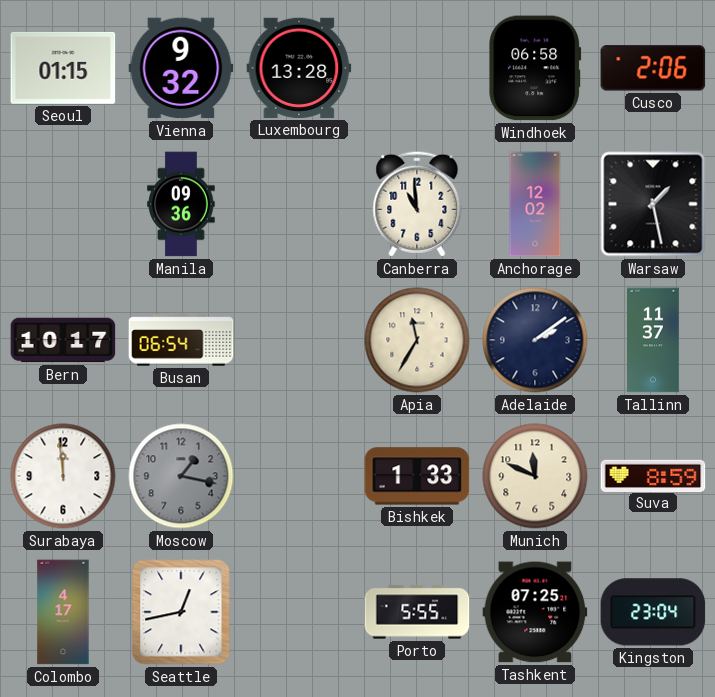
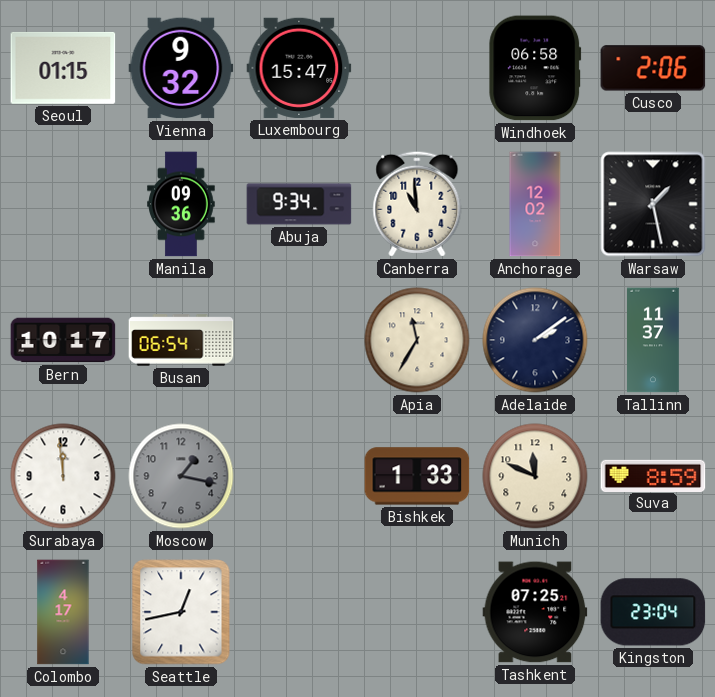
Luxembourg: 13:28 -> 15:47
Abuja: none -> 9:34
Porto: 5:55 -> none
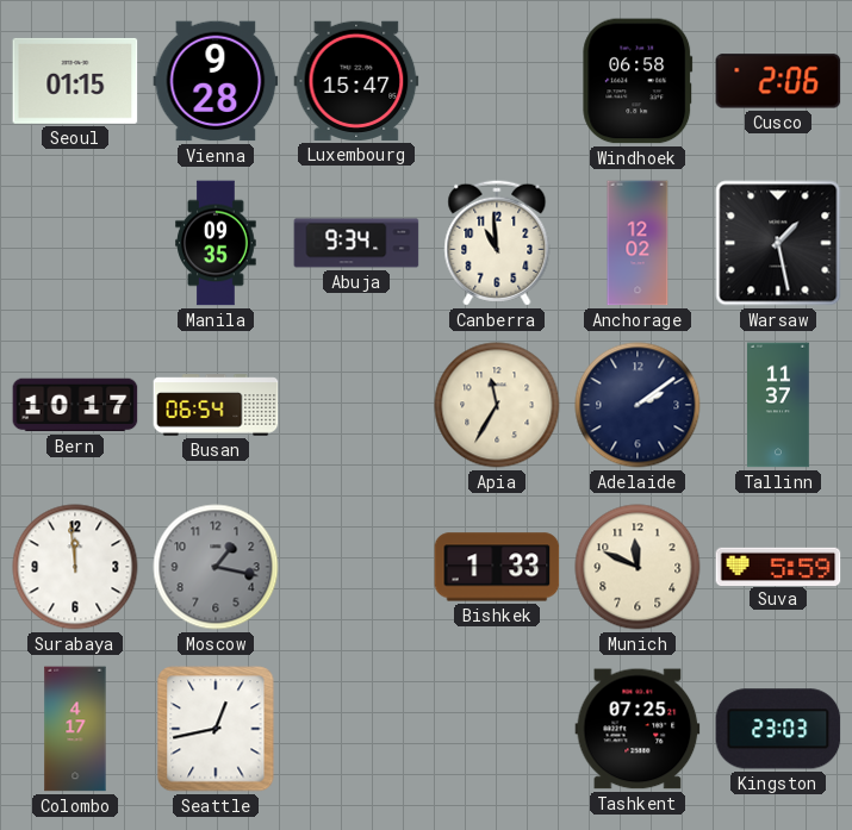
Vienna: 9:32 -> 9:28
Manila: 09:36 -> 09:35
Suva: 8:59 -> 5:59
Kingston: 23:04 -> 23:03
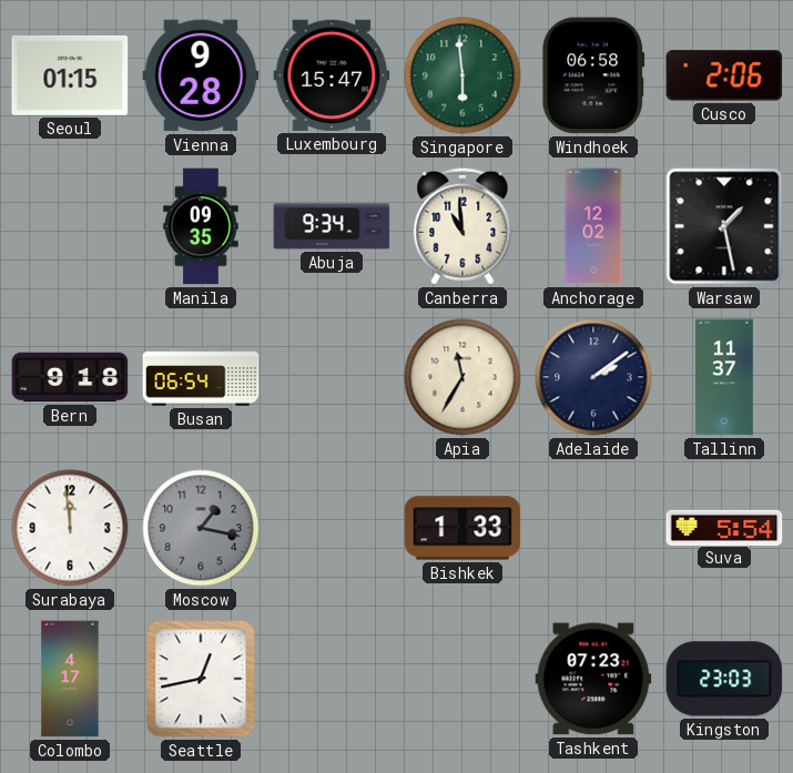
Singapore: none -> 5:59
Bern: 10:17 -> 9:18
Munich: 11:49 -> none
Suva: 5:59 -> 5:54
Tashkent: 07:25 -> 07:23
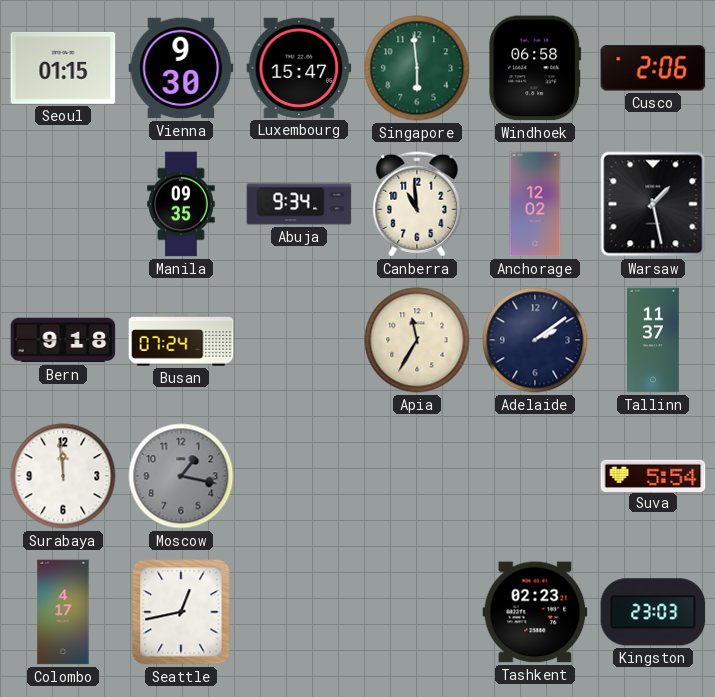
Vienna: 9:28 -> 9:30
Busan: 06:54 -> 07:24
Bishkek: 1:33 -> none
Tashkent: 07:23 -> 02:23
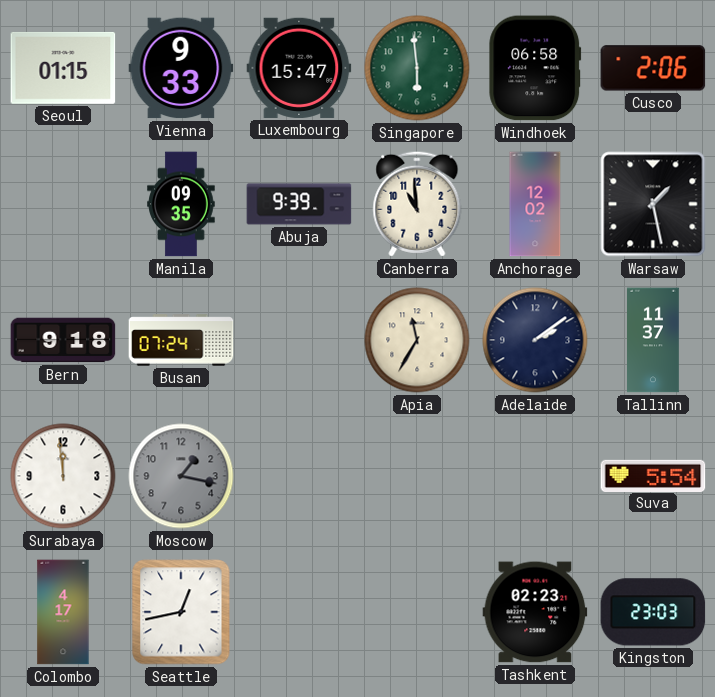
Vienna: 9:30 -> 9:33
Abuja: 9:34 -> 9:39
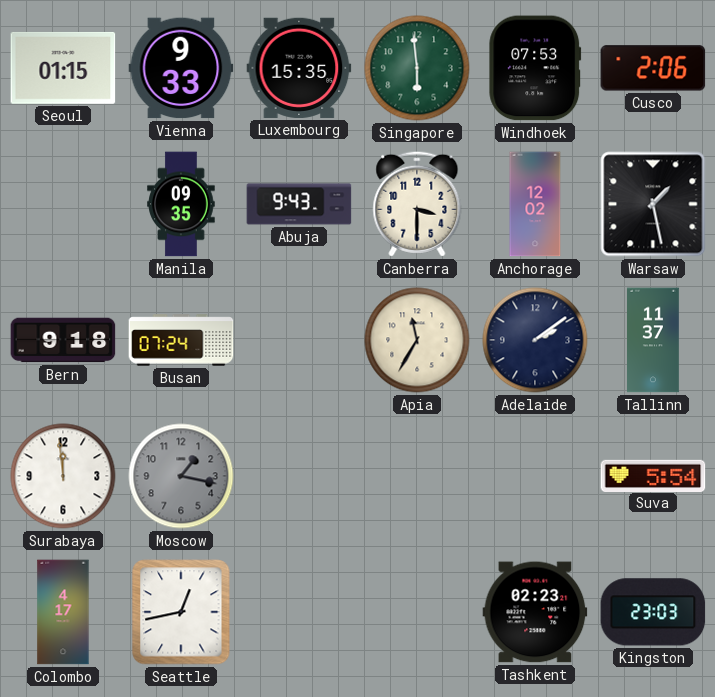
Luxembourg: 15:47 -> 15:35
Windhoek: 06:58 -> 07:53
Abuja: 9:39 -> 9:43
Canberra: 10:59 -> 3:30
